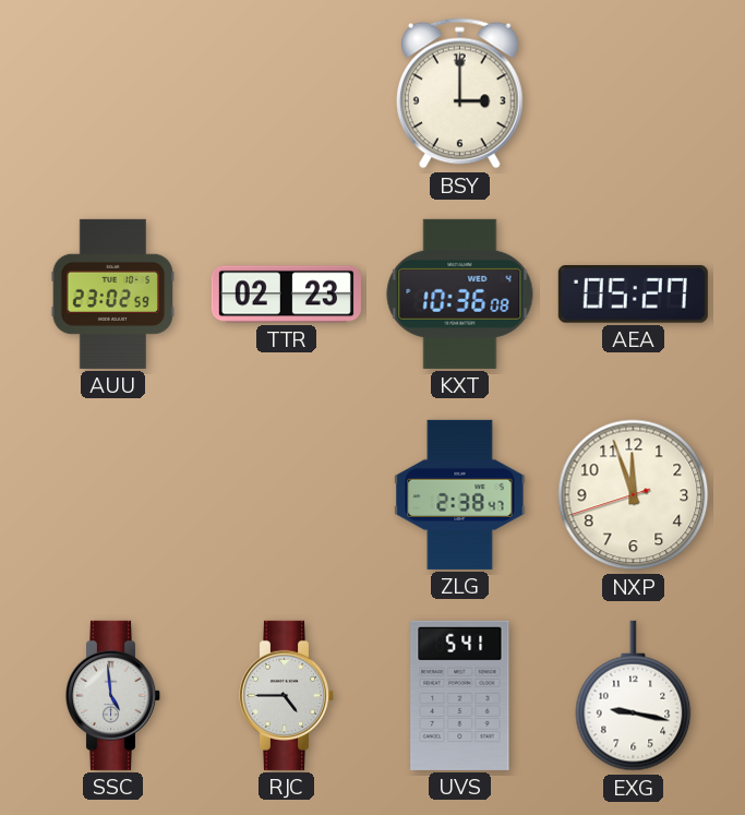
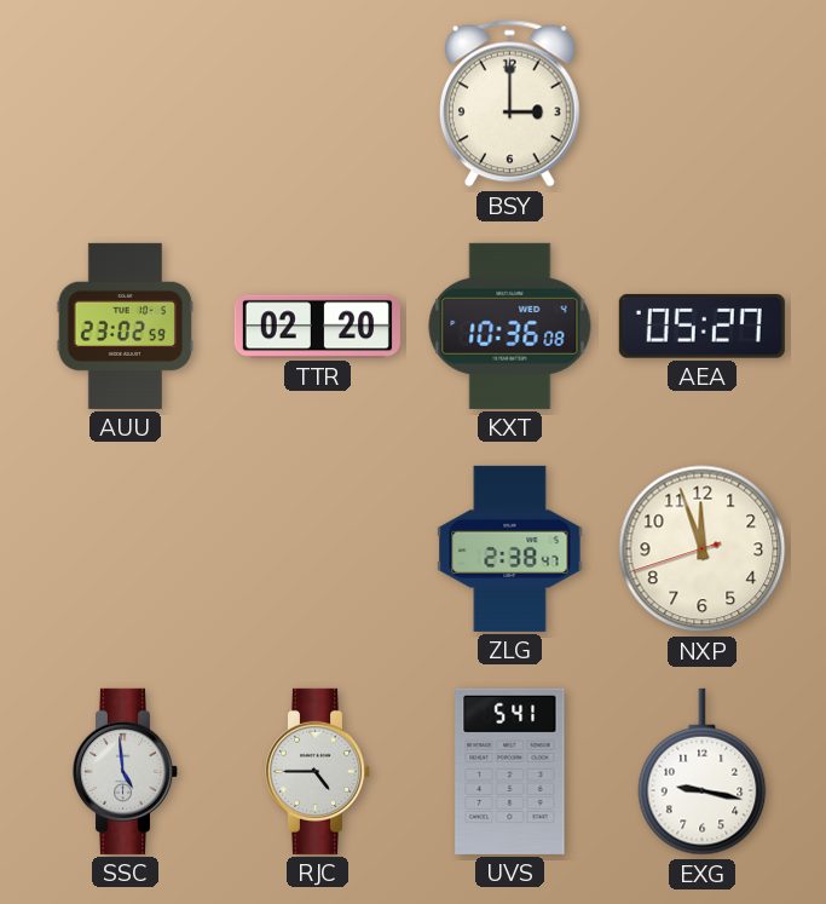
TTR: 02:23 -> 02:20
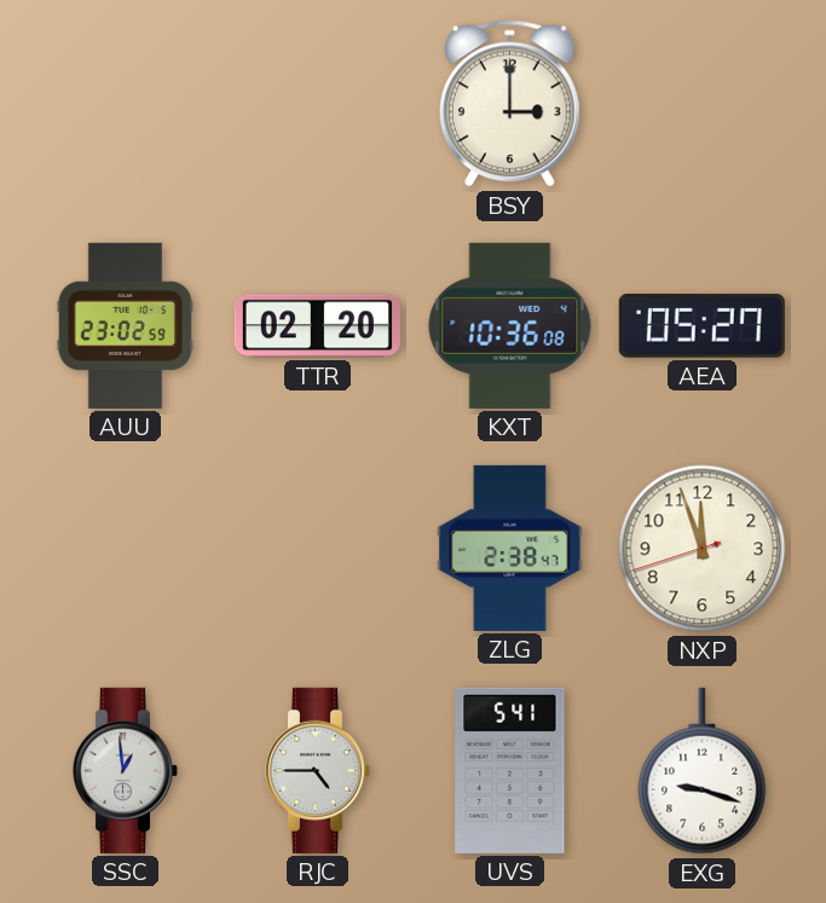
SSC: 4:59 -> 12:59
EXG: 9:17 -> 9:18
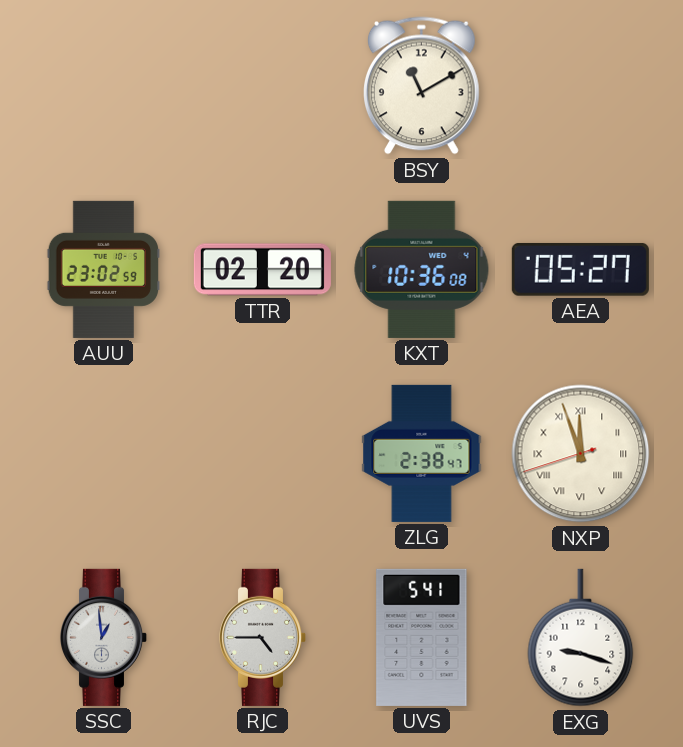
BSY: 3:00 -> 11:10
NXP numerals: Arabic -> Roman
